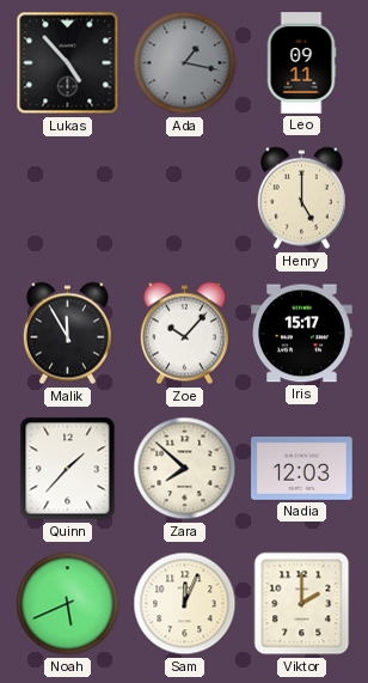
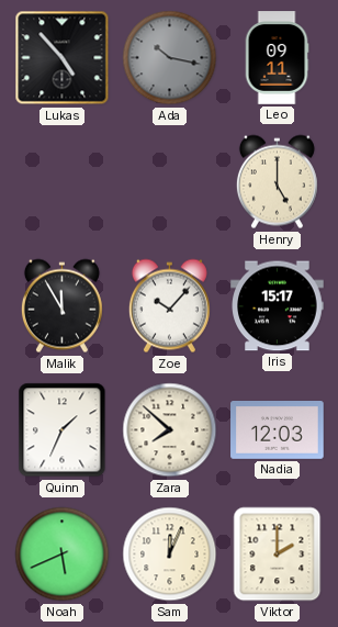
Ada: 1:17 -> 10:17
Quinn: 1:37 -> 1:34
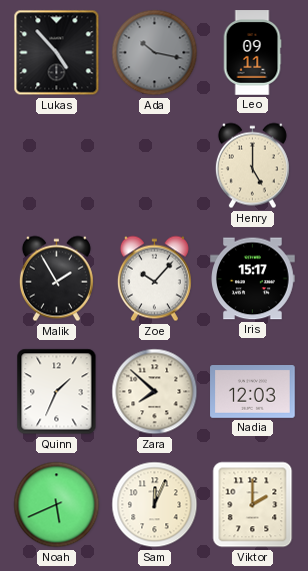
Malik: 11:55 -> 1:55
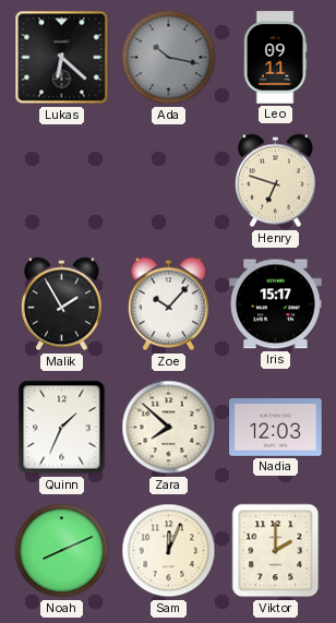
Lukas: 4:53 -> 6:22
Henry: 5:00 -> 6:48
Noah: 5:41 -> 8:11
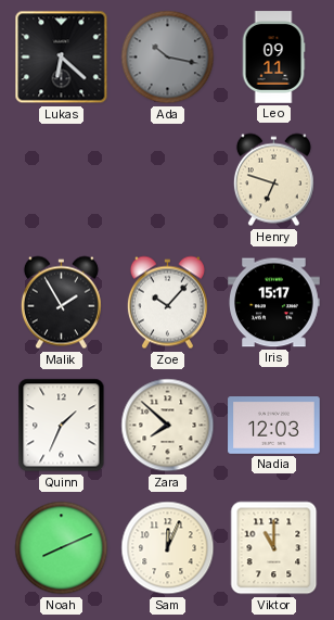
Viktor: 2:00 -> 11:00
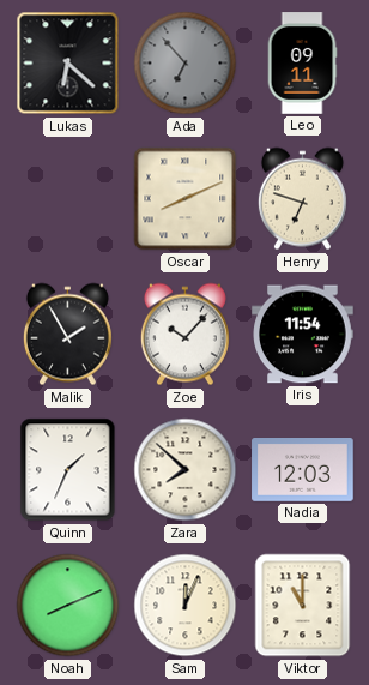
Ada: 10:17 -> 6:53
Oscar: none -> 8:11
Iris: 15:17 -> 11:54
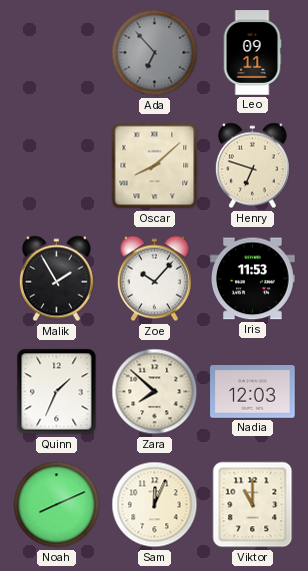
Lukas: 6:22 -> none
Oscar: 8:11 -> 8:08
Iris: 11:54 -> 11:53
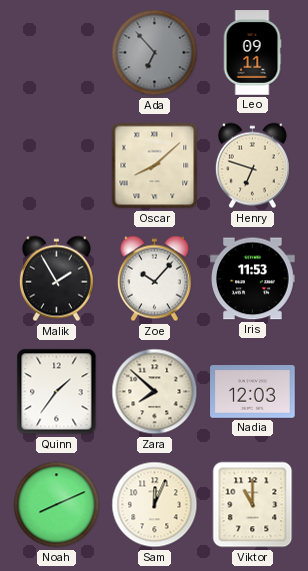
Quinn: 1:34 -> 1:36
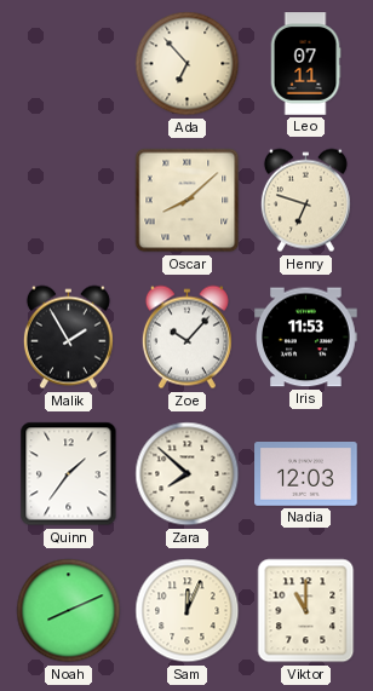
Ada dial: grey -> cream
Leo: 09:11 -> 07:11
